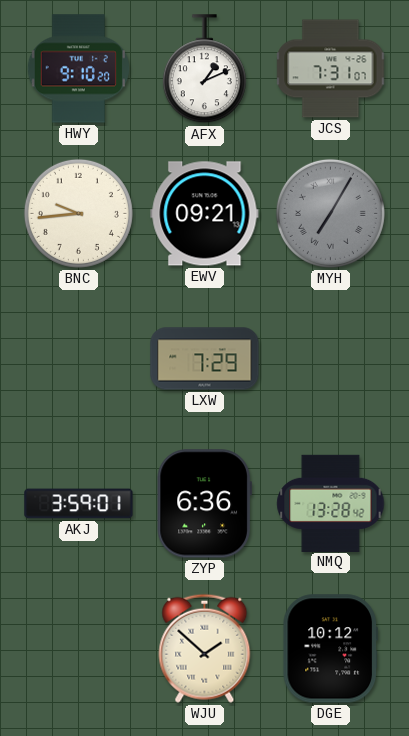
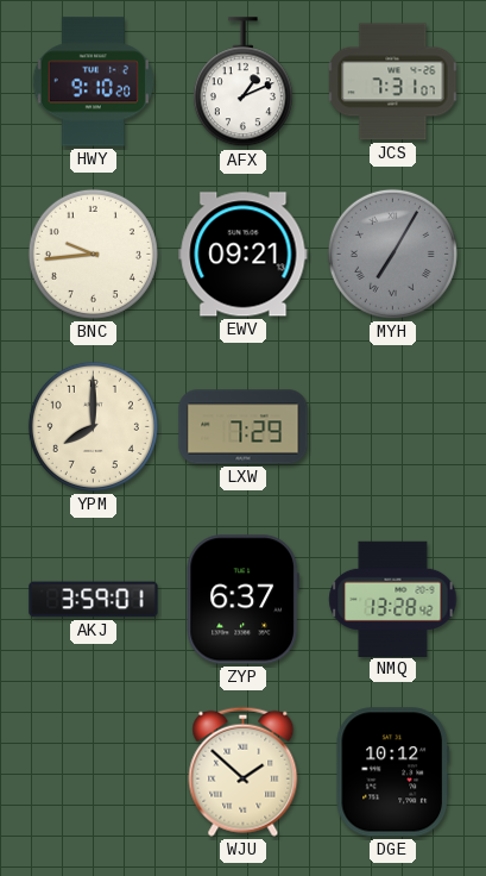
YPM: none -> 8:00
ZYP: 6:36 -> 6:37
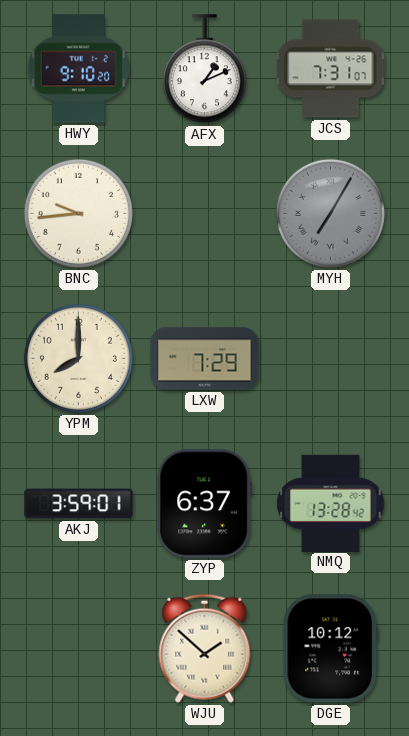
EWV: 09:21 -> none
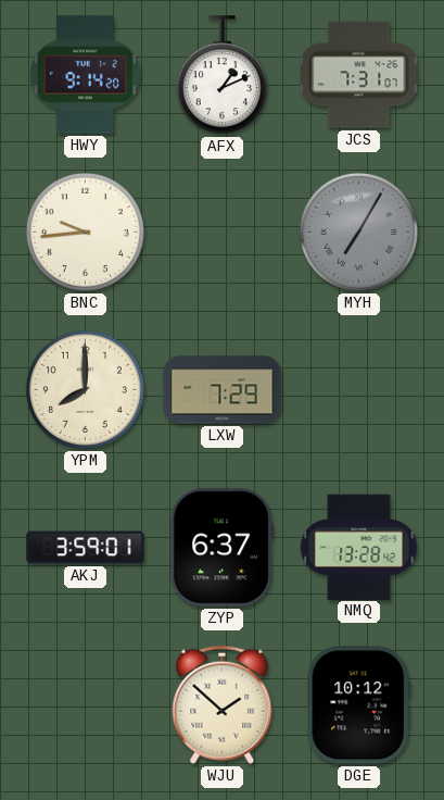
HWY: 9:10 -> 9:14
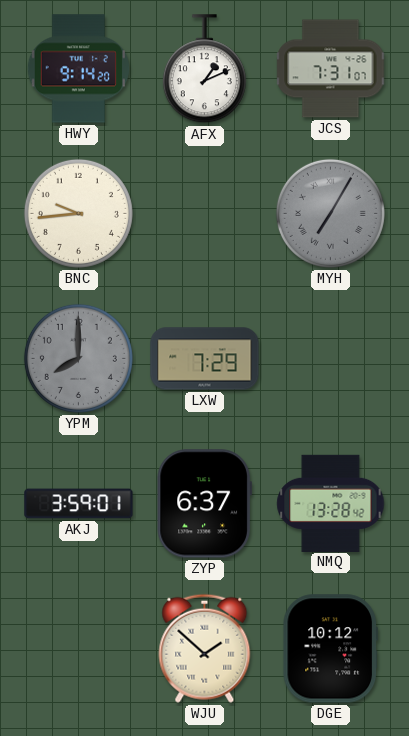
YPM dial: cream -> grey
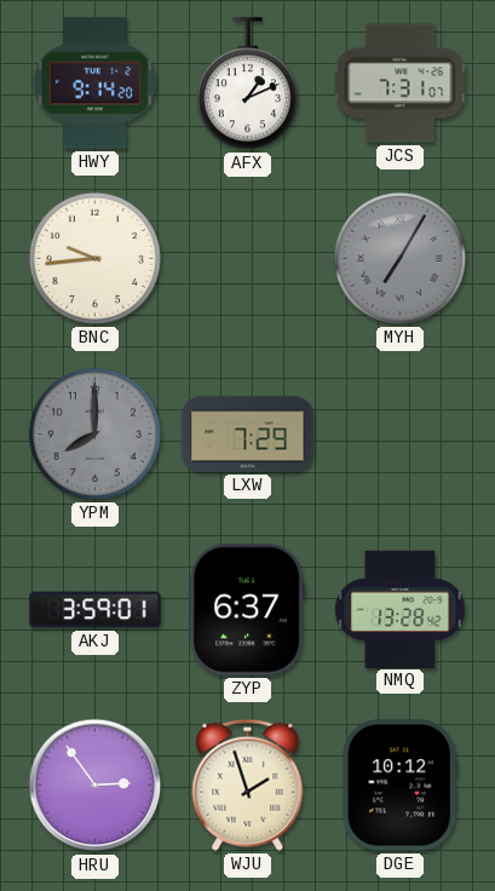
HRU: none -> 2:54
WJU: 1:52 -> 1:57
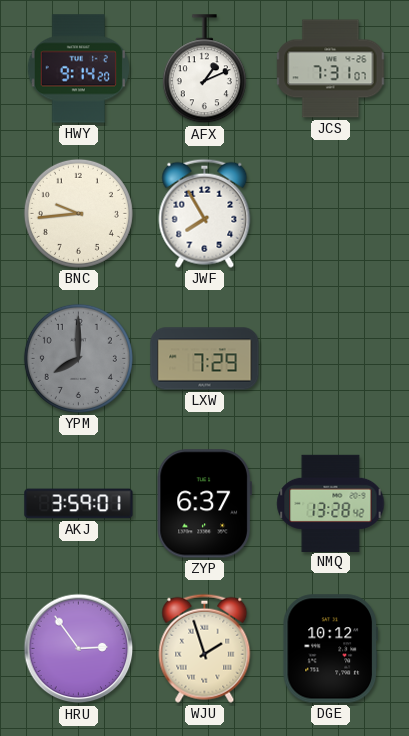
JWF: none -> 7:55
MYH: 7:05 -> none
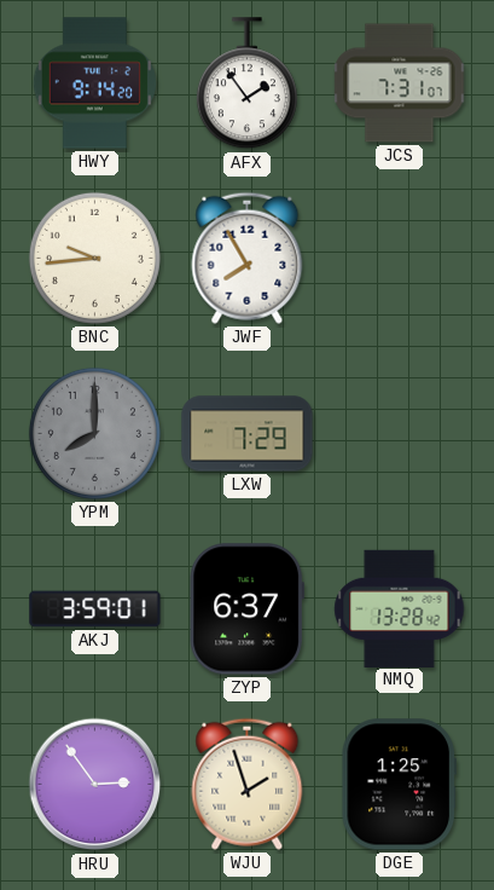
AFX: 1:11 -> 1:54
DGE: 10:12 -> 1:25
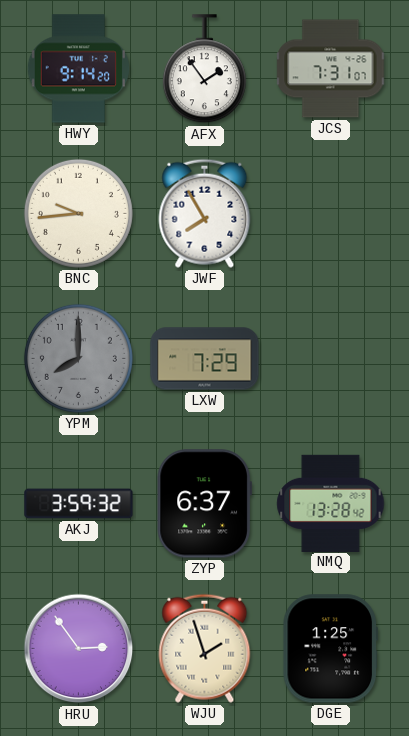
AKJ: 3:59:01 -> 3:59:32
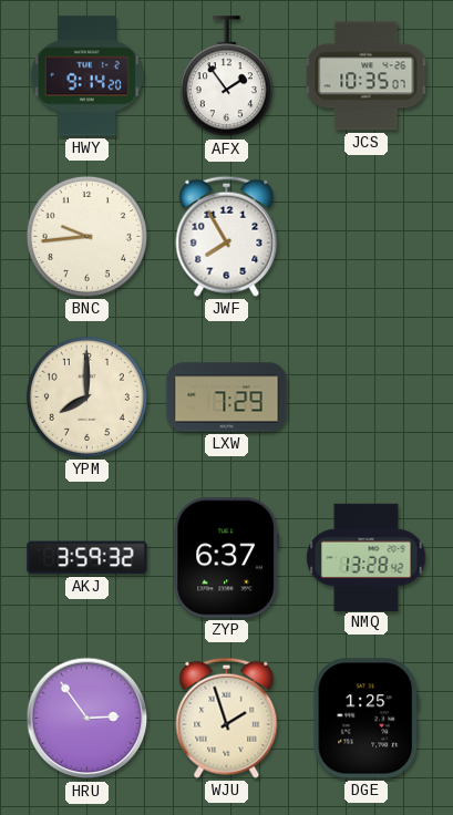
JCS: 7:31 -> 10:35
YPM dial: grey -> cream
